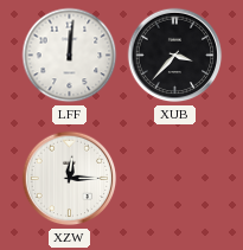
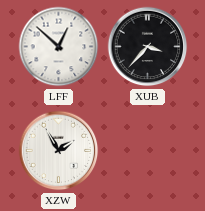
LFF: 12:01 -> 12:52
XZW: 12:15 -> 1:55
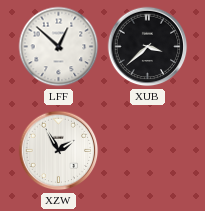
XUB: 3:37 -> 3:38
